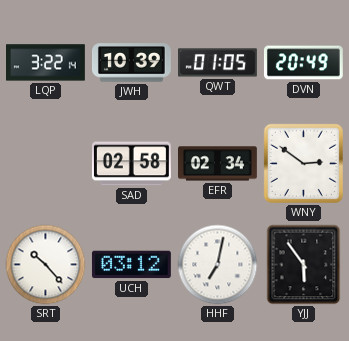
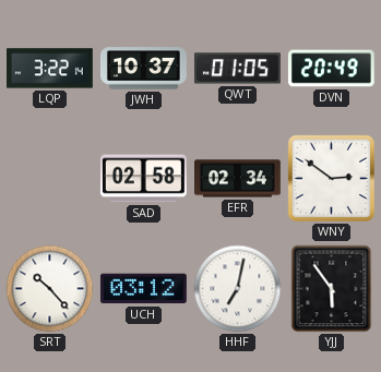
JWH: 10:39 -> 10:37
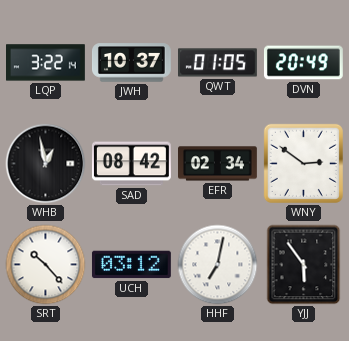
WHB: none -> 12:58
SAD: 02:58 -> 08:42
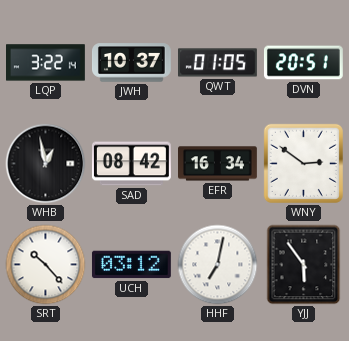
DVN: 20:49 -> 20:51
EFR: 02:34 -> 16:34
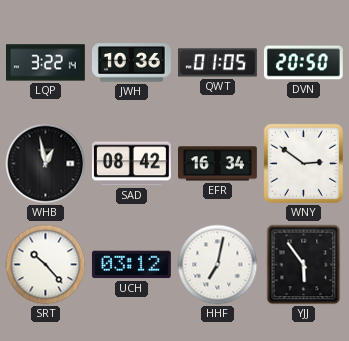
JWH: 10:37 -> 10:36
DVN: 20:51 -> 20:50
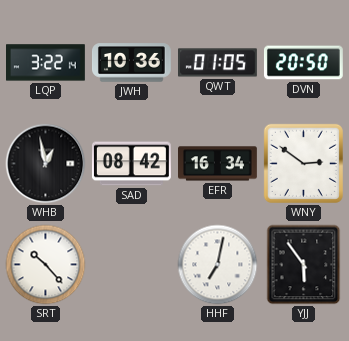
UCH: 03:12 -> none
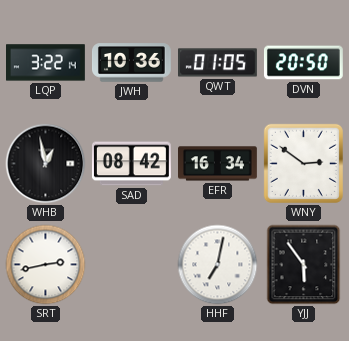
SRT: 10:23 -> 2:43
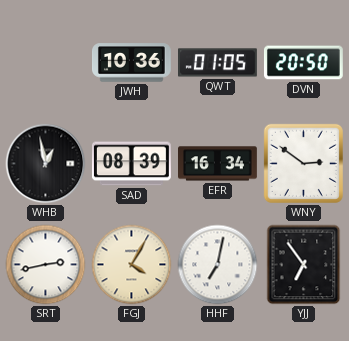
LQP: 3:22 -> none
SAD: 08:42 -> 08:39
FGJ: none -> 4:05
YJJ: 5:54 -> 6:54
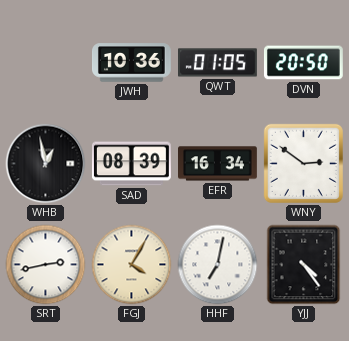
YJJ: 6:54 -> 4:24
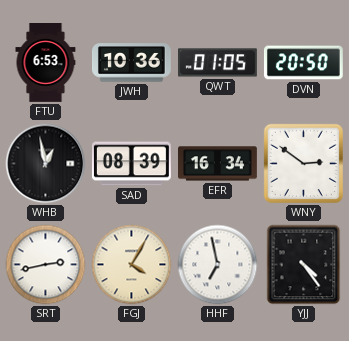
FTU: none -> 6:53
HHF: 7:02 -> 6:58
